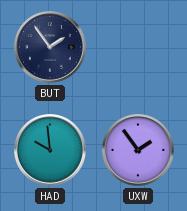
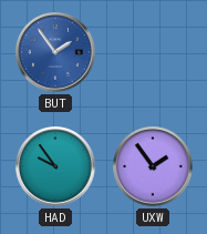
BUT dial: navy -> blue
HAD: 9:59 -> 9:54
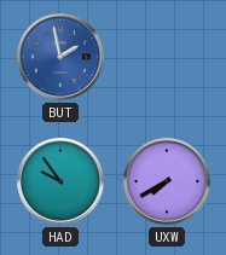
BUT: 1:54 -> 1:58
UXW: 1:54 -> 7:40
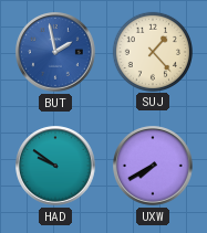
SUJ: none -> 1:23
HAD: 9:54 -> 9:51
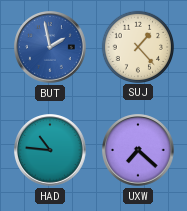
HAD: 9:51 -> 10:46
UXW: 7:40 -> 7:22
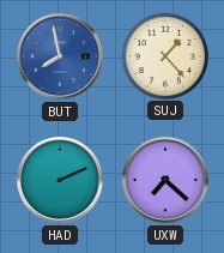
BUT: 1:58 -> 7:58
HAD: 10:46 -> 2:11
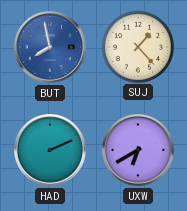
UXW: 7:22 -> 6:40
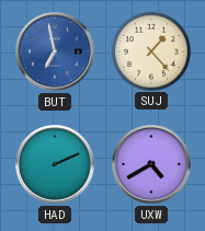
BUT: 7:58 -> 6:58
UXW: 6:40 -> 4:40
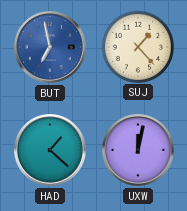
HAD: 2:11 -> 1:22
UXW: 4:40 -> 12:02
